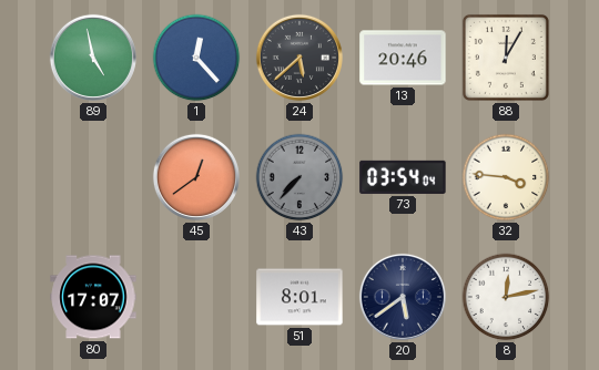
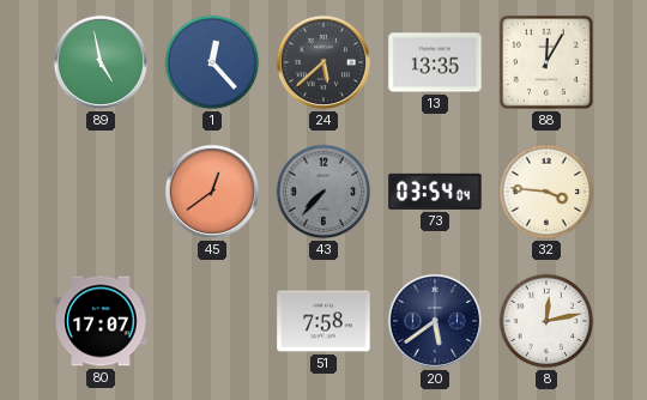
13: 20:46 -> 13:35
51: 8:01 -> 7:58
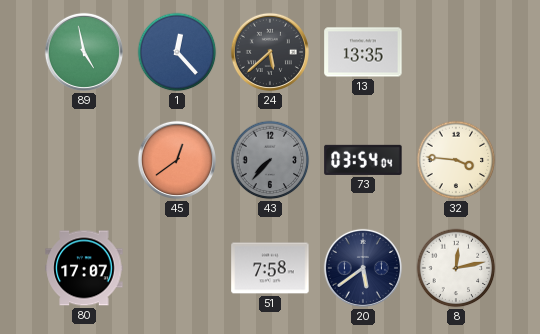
88: 12:05 -> none
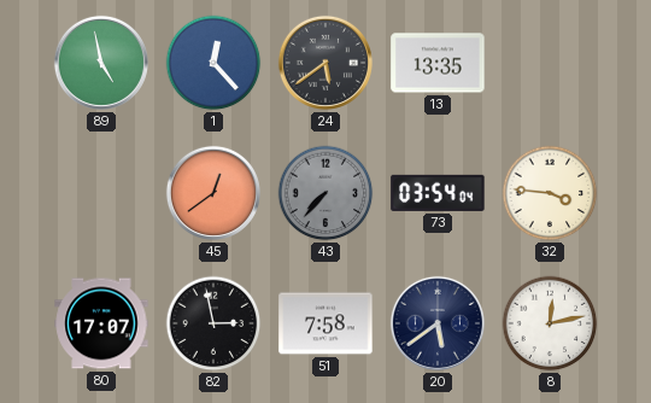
24: 5:38 -> 5:39
82: none -> 2:58
